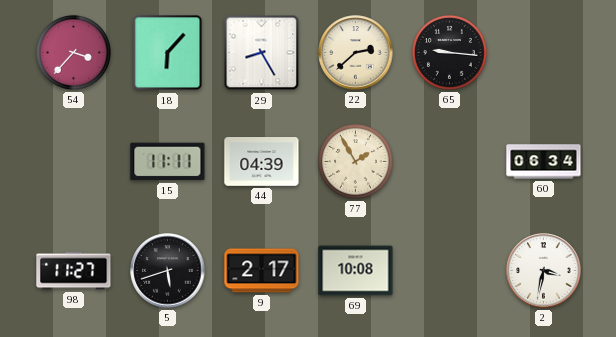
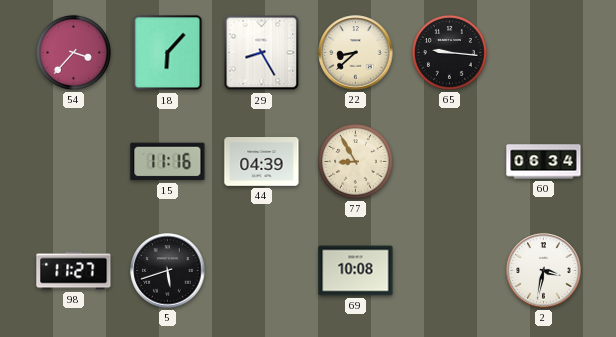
22: 2:38 -> 8:38
15: 11:11 -> 11:16
77: 1:55 -> 8:55
9: 2:17 -> none
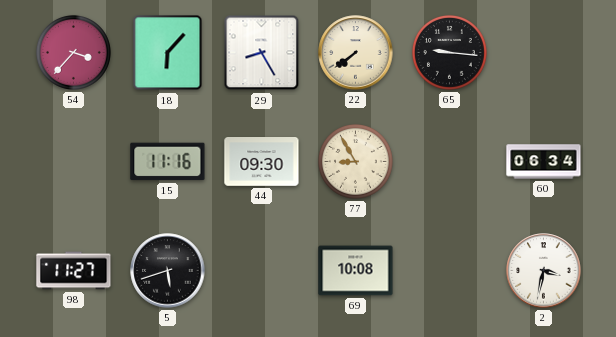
22: 8:38 -> 7:39
44: 04:39 -> 09:30
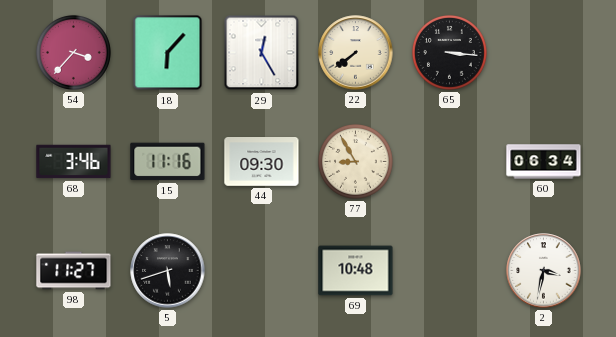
29: 8:25 -> 12:25
65: 9:16 -> 3:16
68: none -> 3:46
69: 10:08 -> 10:48
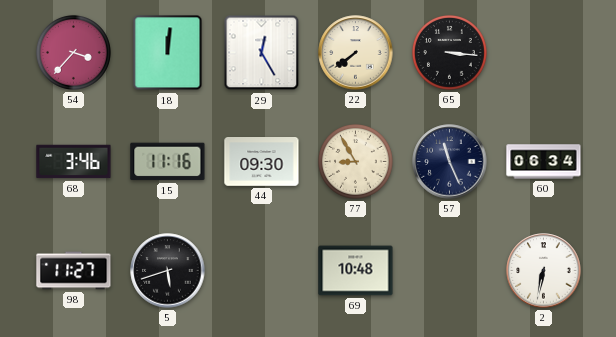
18: 6:07 -> 12:01
57: none -> 11:26
2: 3:32 -> 6:32
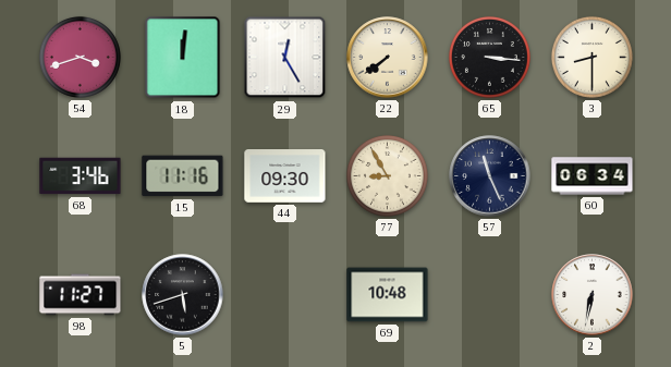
54: 3:37 -> 3:42
3: none -> 8:30
